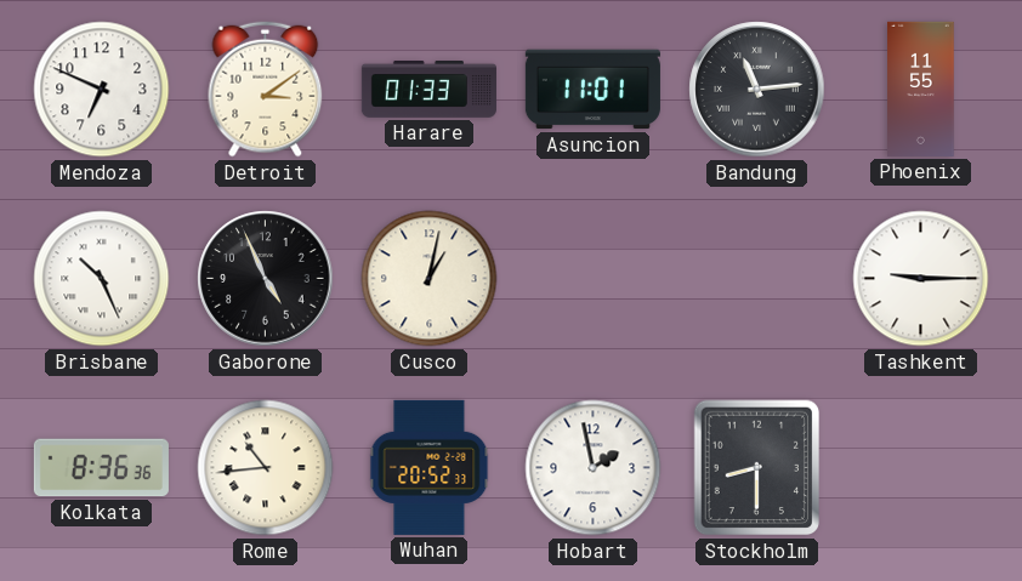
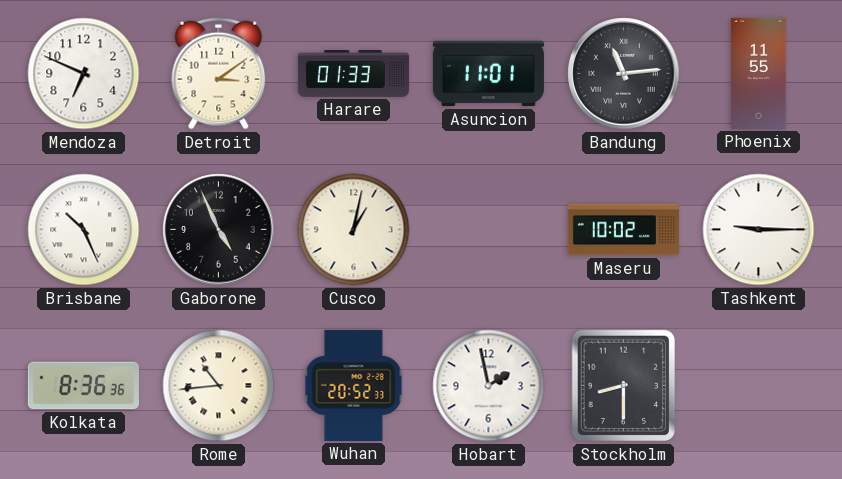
Maseru: none -> 10:02
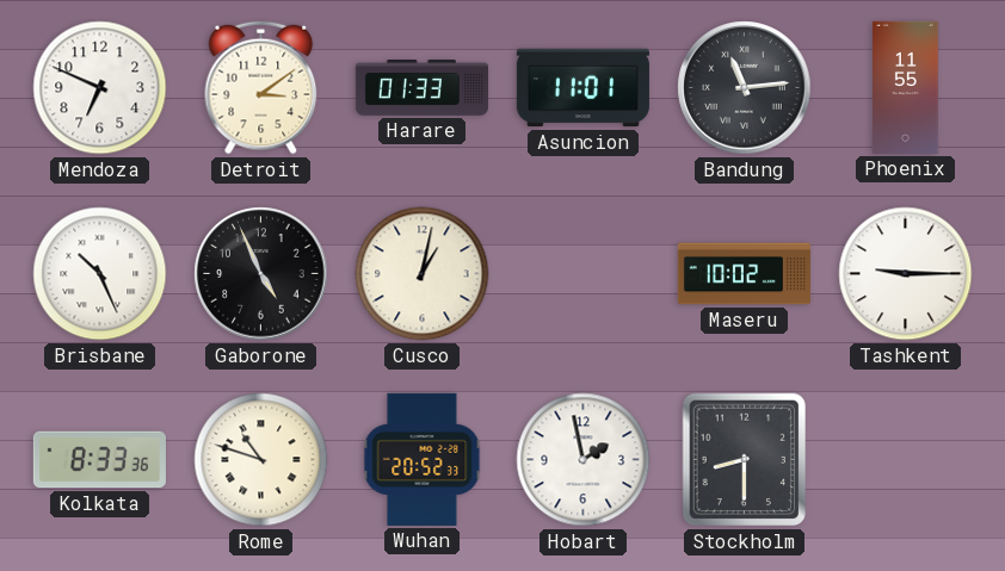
Kolkata: 8:36 -> 8:33
Rome: 10:44 -> 10:48
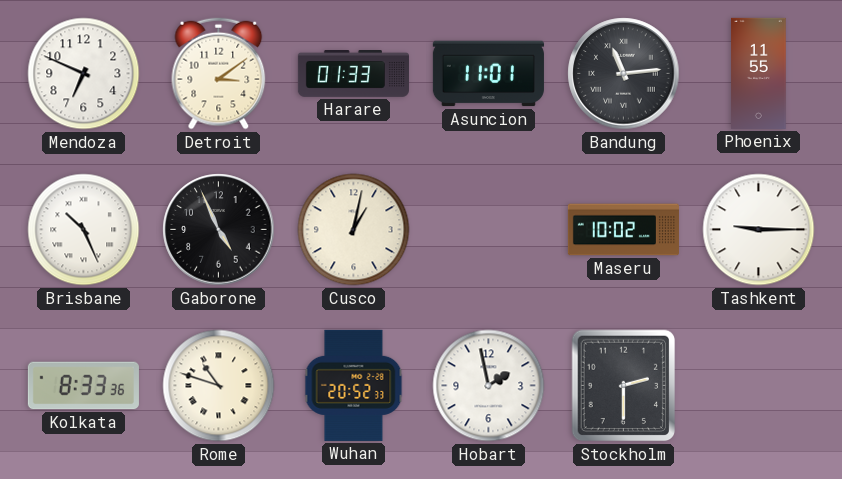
Stockholm: 8:30 -> 2:30
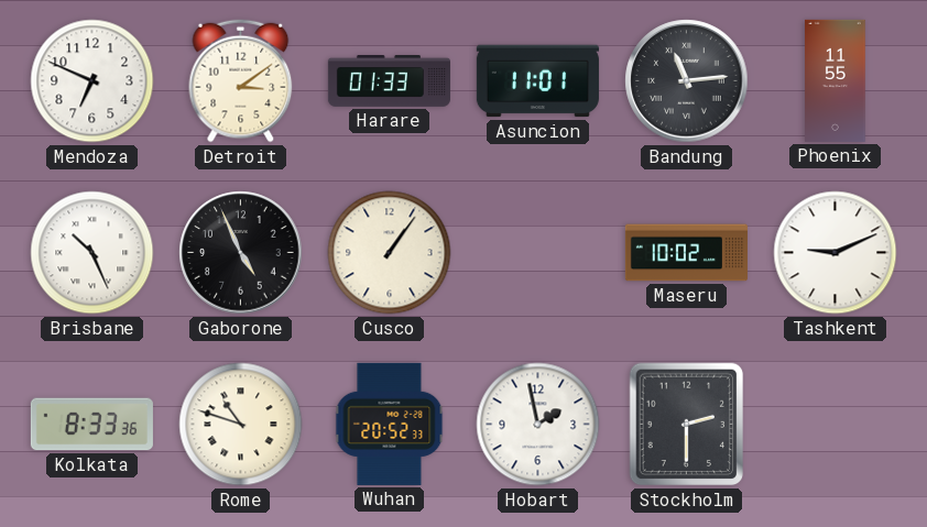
Cusco: 1:02 -> 1:06
Tashkent: 9:15 -> 9:11
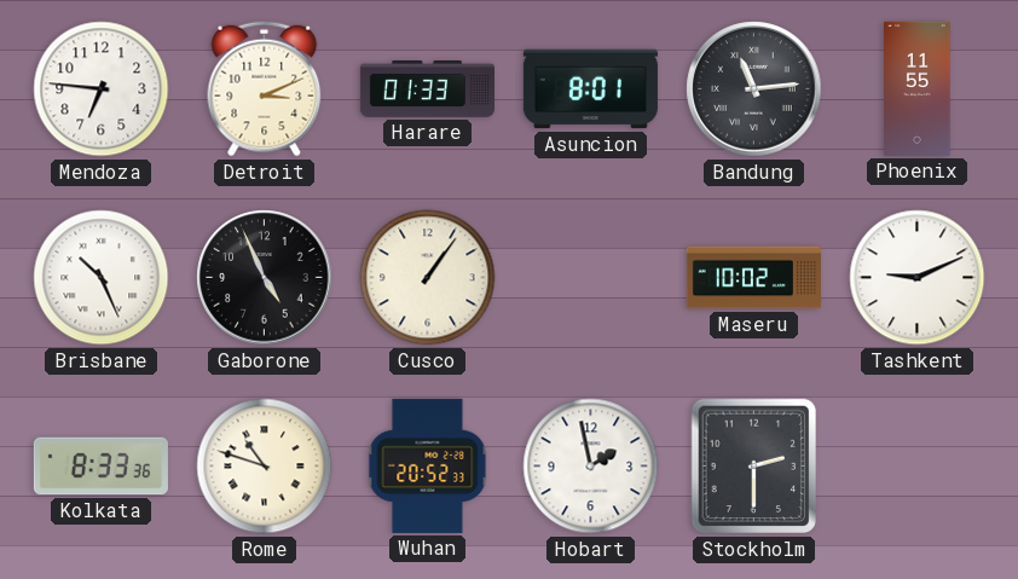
Mendoza: 6:49 -> 6:46
Detroit: 3:09 -> 3:11
Asuncion: 11:01 -> 8:01
